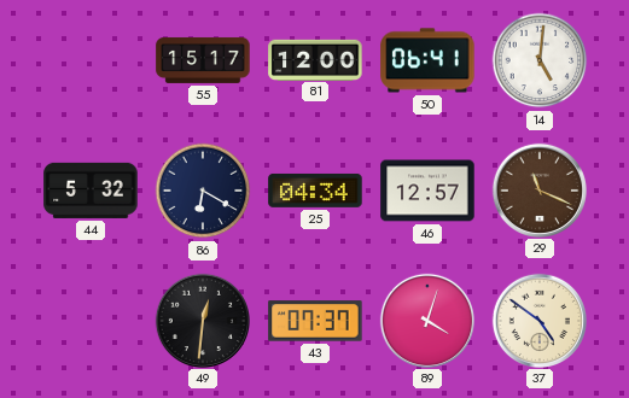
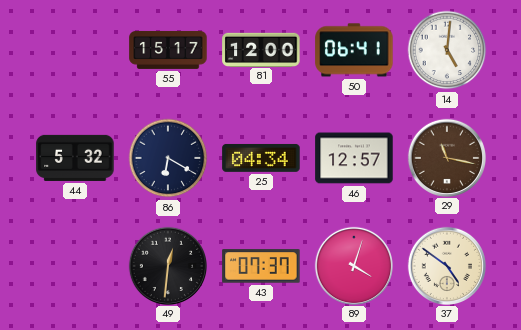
29: 11:19 -> 11:17
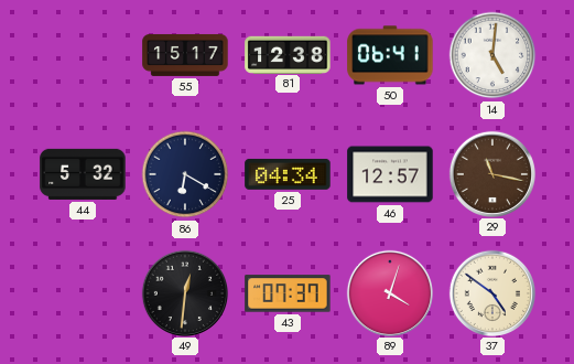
81: 12:00 -> 12:38
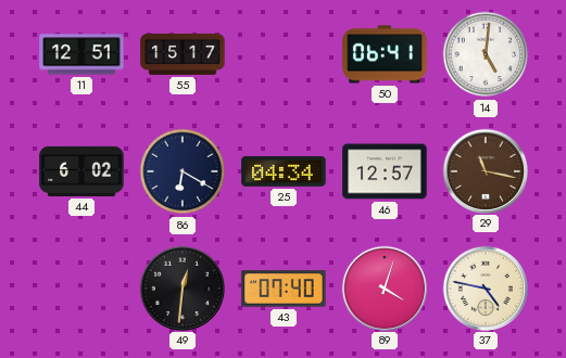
11: none -> 12:51
81: 12:38 -> none
44: 5:32 -> 6:02
43: 07:37 -> 07:40
37: 4:51 -> 4:47
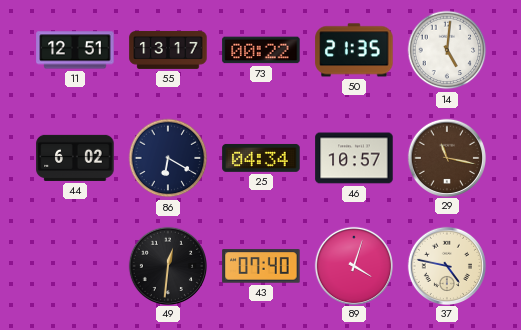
55: 15:17 -> 13:17
73: none -> 00:22
50: 06:41 -> 21:35
46: 12:57 -> 10:57
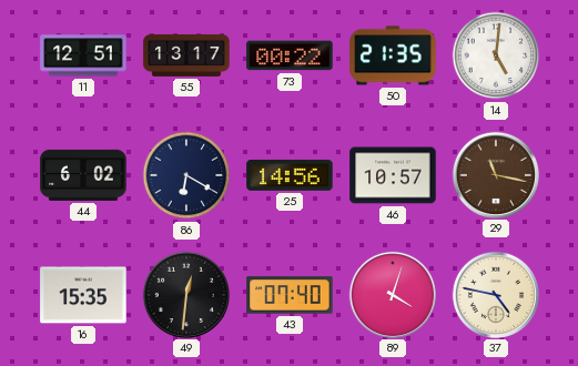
25: 04:34 -> 14:56
16: none -> 15:35
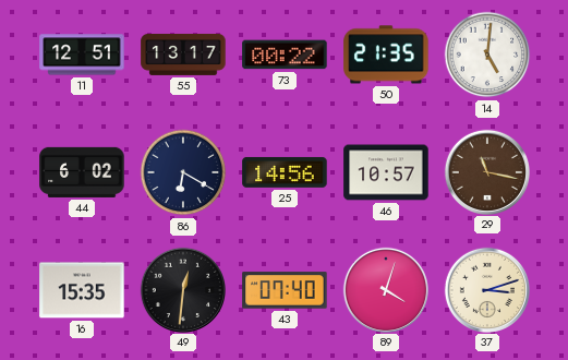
37: 4:47 -> 3:12
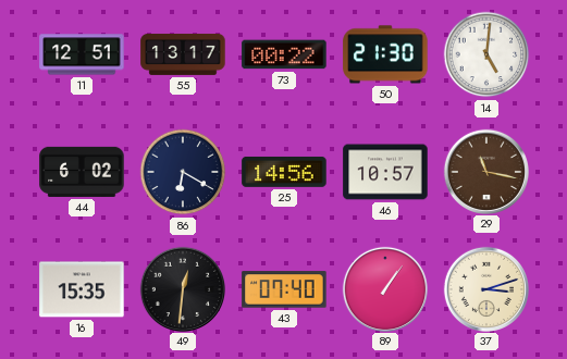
50: 21:35 -> 21:30
89: 4:03 -> 1:06
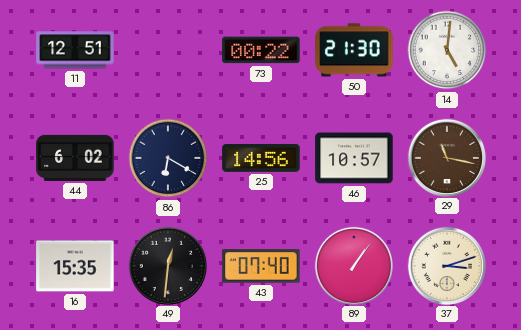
55: 13:17 -> none
